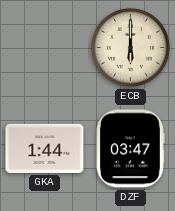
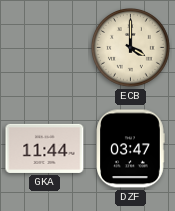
ECB: 6:00 -> 4:00
GKA: 1:44 -> 11:44
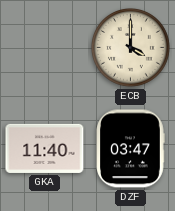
GKA: 11:44 -> 11:40
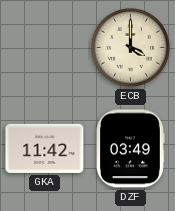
GKA: 11:40 -> 11:42
DZF: 03:47 -> 03:49
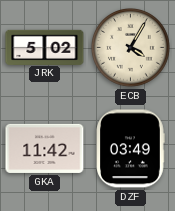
JRK: none -> 5:02
ECB: 4:00 -> 4:05
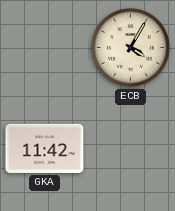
JRK: 5:02 -> none
DZF: 03:49 -> none
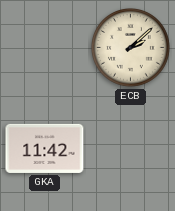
ECB: 4:05 -> 2:08
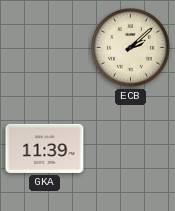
GKA: 11:42 -> 11:39
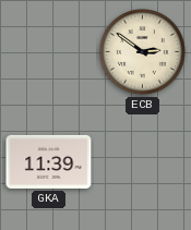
ECB: 2:08 -> 2:51
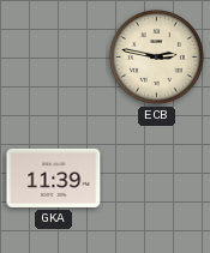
ECB: 2:51 -> 2:47
